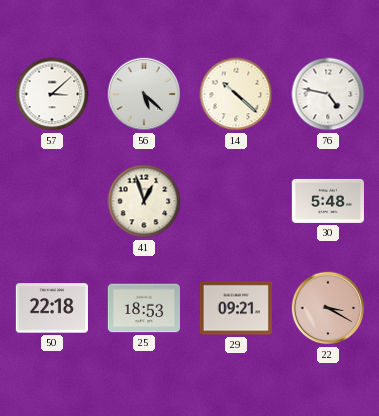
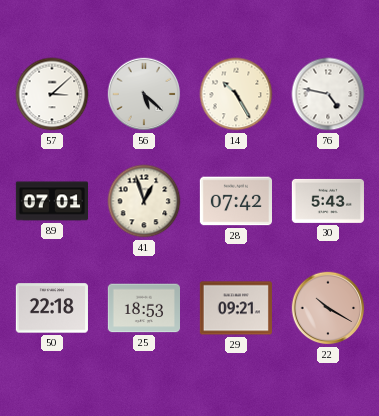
14: 10:22 -> 10:25
89: none -> 07:01
28: none -> 07:42
30: 5:48 -> 5:43
22: 3:20 -> 10:20
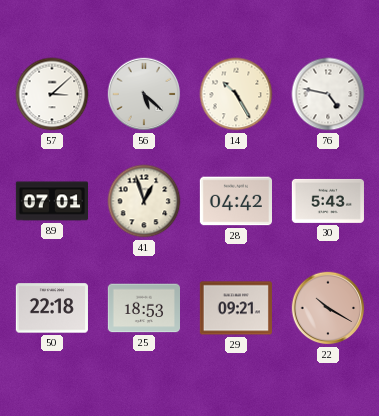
28: 07:42 -> 04:42
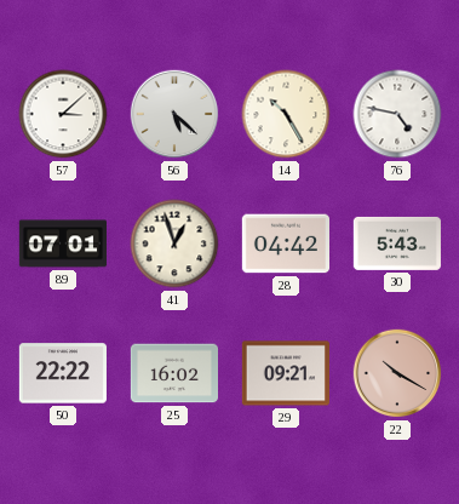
50: 22:18 -> 22:22
25: 18:53 -> 16:02
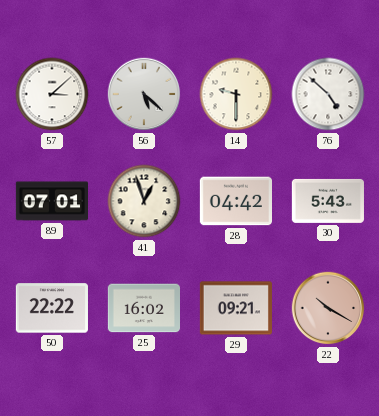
14: 10:25 -> 9:30
76: 4:47 -> 4:52
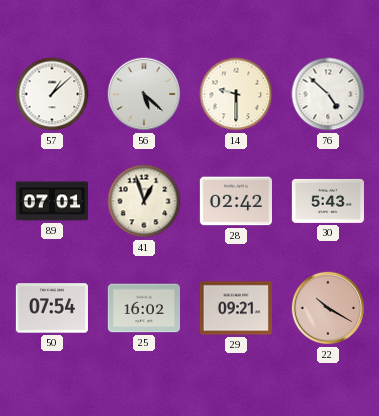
57: 3:08 -> 1:08
28: 04:42 -> 02:42
50: 22:22 -> 07:54
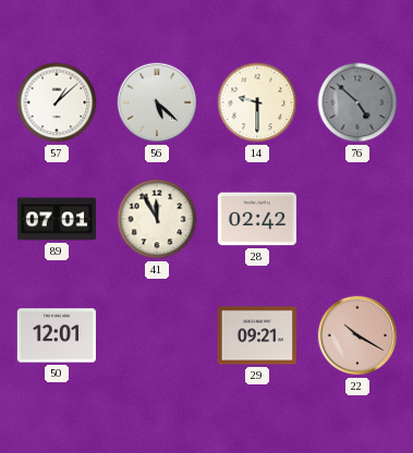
76 dial: white -> grey
41: 12:57 -> 11:55
30: 5:43 -> none
50: 07:54 -> 12:01
25: 16:02 -> none
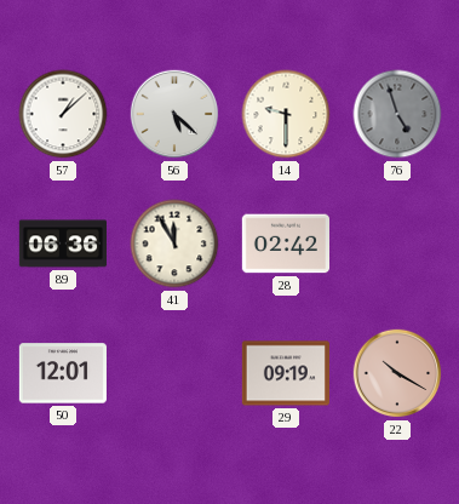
76: 4:52 -> 4:57
89: 07:01 -> 06:36
29: 09:21 -> 09:19
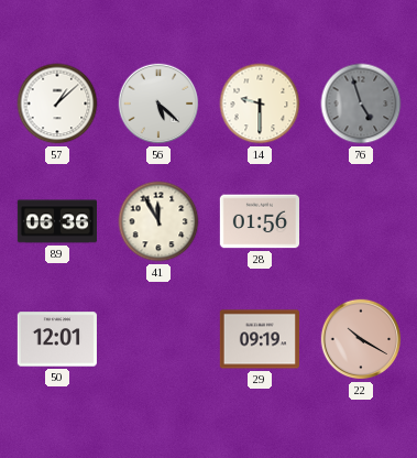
28: 02:42 -> 01:56
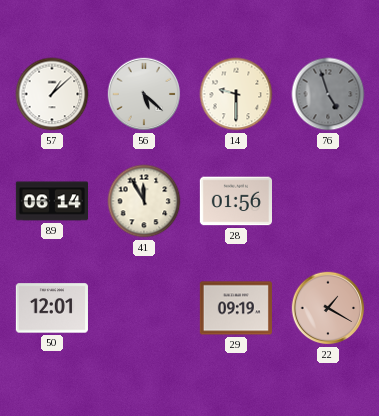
89: 06:36 -> 06:14
22: 10:20 -> 1:20
